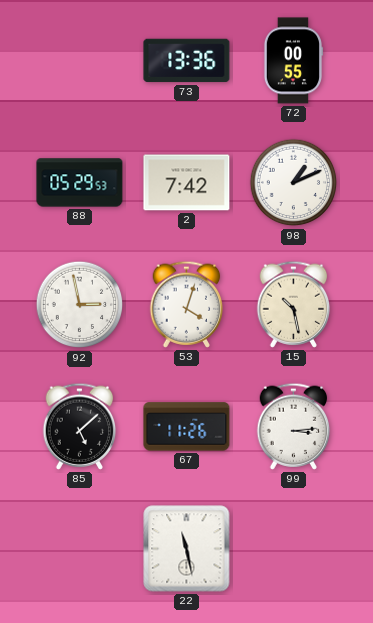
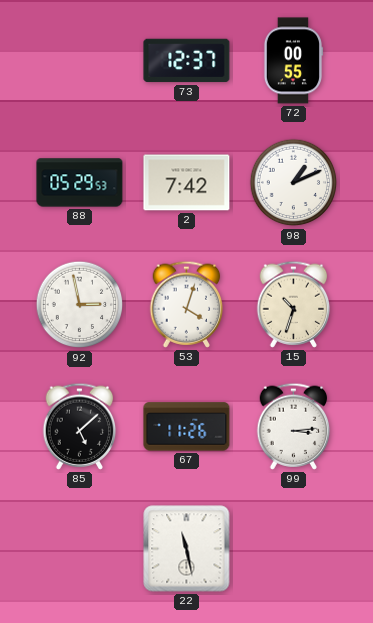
73: 13:36 -> 12:37
15: 10:28 -> 10:33
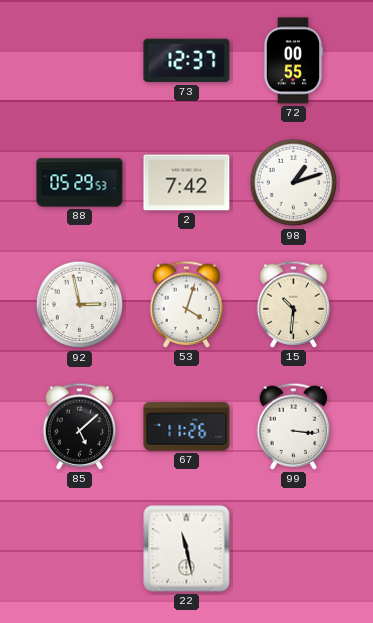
98: 1:11 -> 1:12
15: 10:33 -> 10:31
99: 3:14 -> 3:16
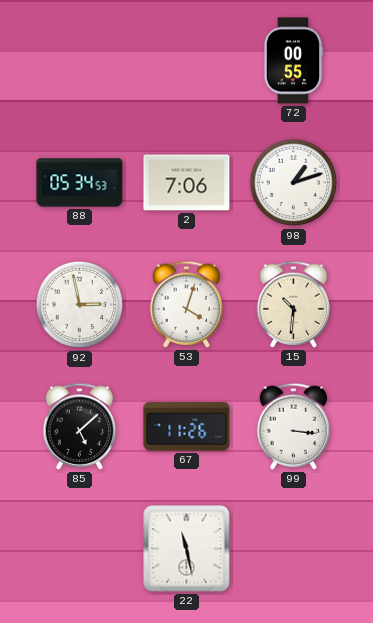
73: 12:37 -> none
88: 05:29 -> 05:34
2: 7:42 -> 7:06
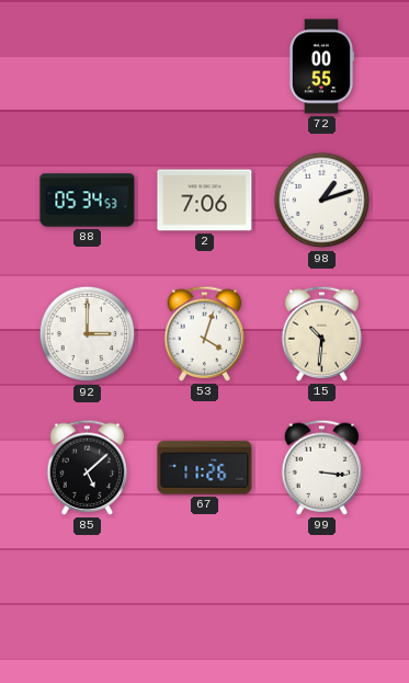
92: 2:58 -> 3:00
22: 11:28 -> none
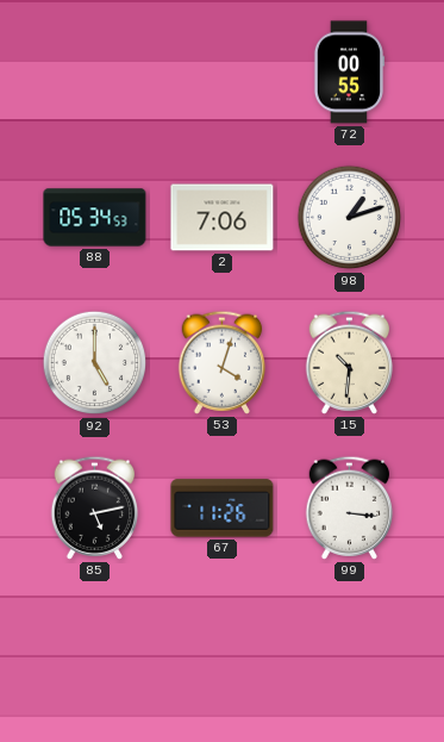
92: 3:00 -> 5:00
85: 5:08 -> 5:13
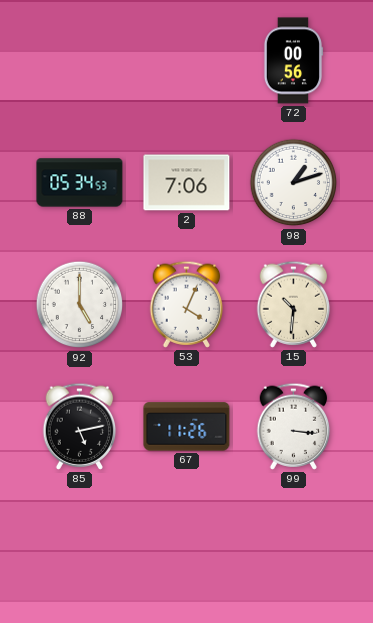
72: 00:55 -> 00:56
53: 4:03 -> 4:04
